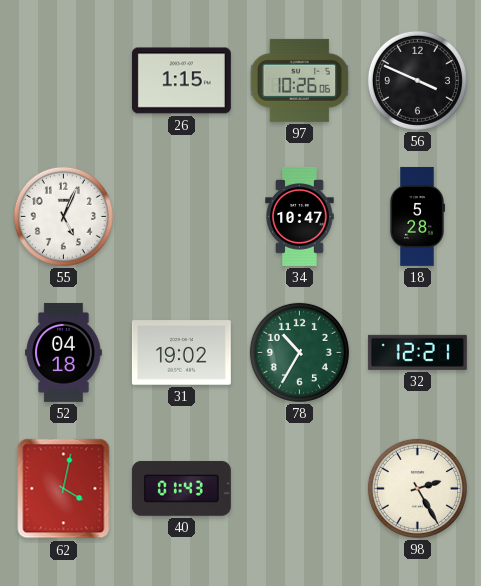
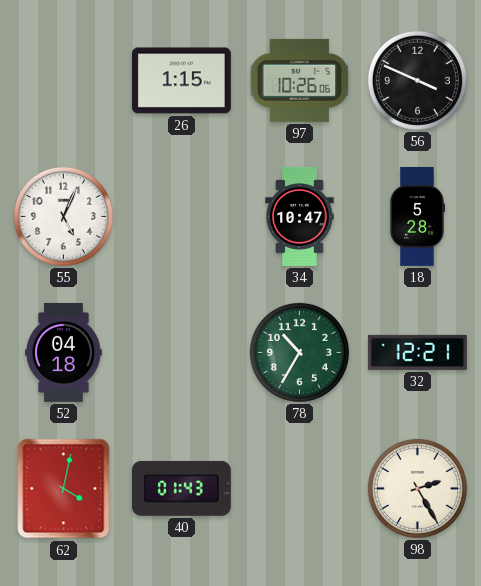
31: 19:02 -> none
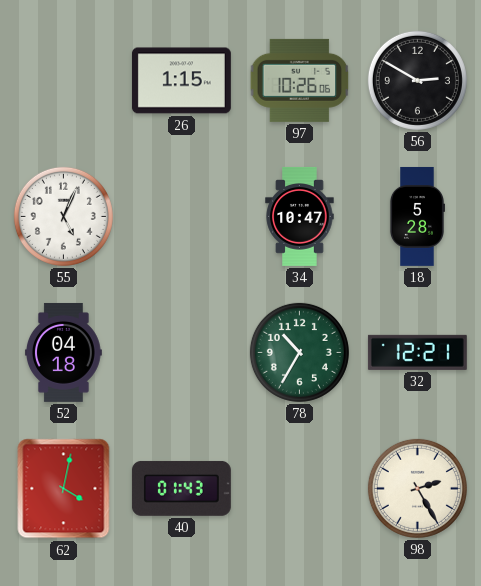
56: 3:49 -> 2:50
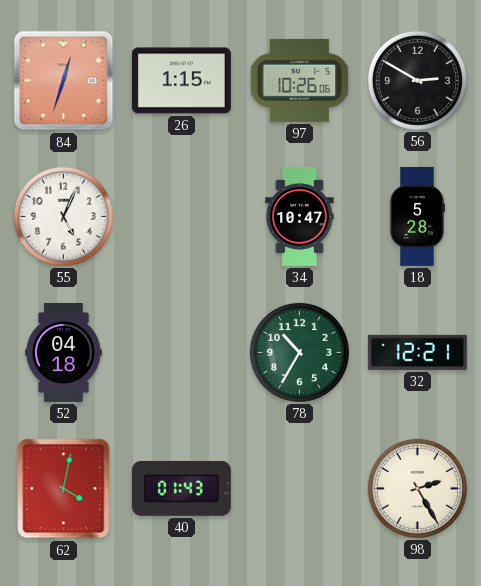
84: none -> 12:33
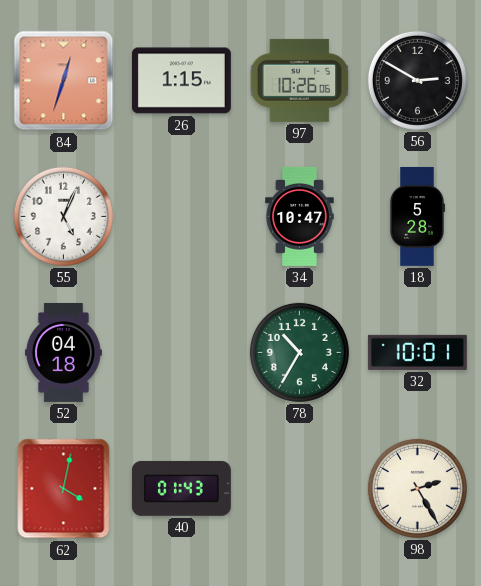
32: 12:21 -> 10:01
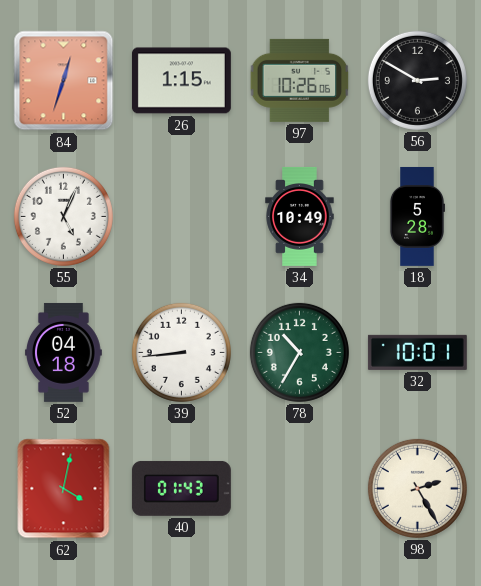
34: 10:47 -> 10:49
39: none -> 8:44
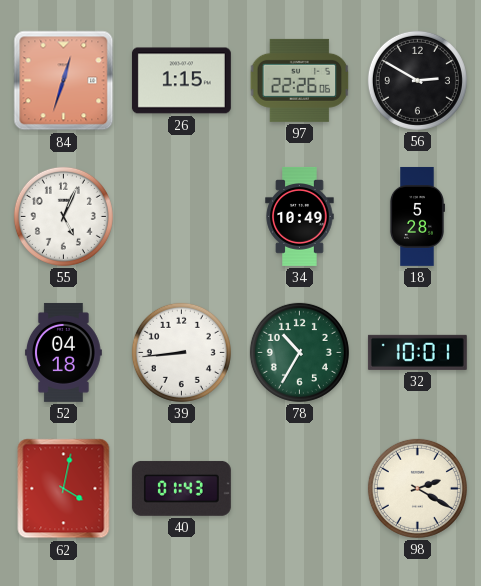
97: 10:26 -> 22:26
98: 2:25 -> 2:20
